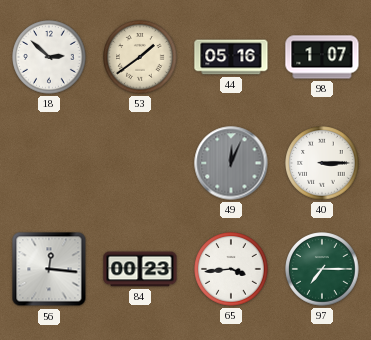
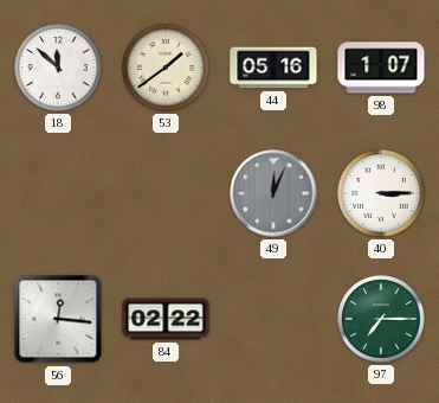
18: 2:52 -> 11:52
84: 00:23 -> 02:22
65: 3:44 -> none
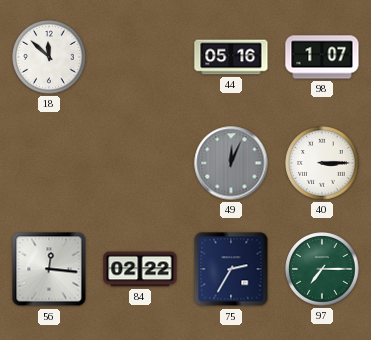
53: 1:39 -> none
75: none -> 2:35
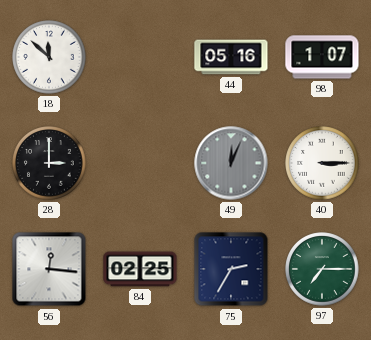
28: none -> 3:00
84: 02:22 -> 02:25
